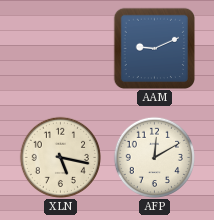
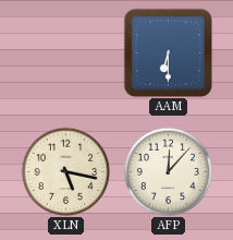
AAM: 9:11 -> 6:30
AFP: 12:10 -> 12:07
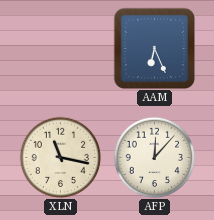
AAM: 6:30 -> 6:26
XLN: 5:17 -> 11:17
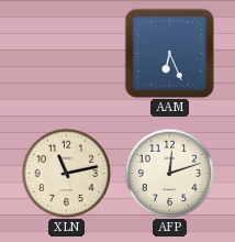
XLN: 11:17 -> 11:13
AFP: 12:07 -> 12:12
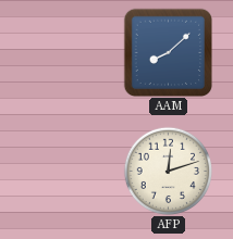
AAM: 6:26 -> 8:08
XLN: 11:13 -> none
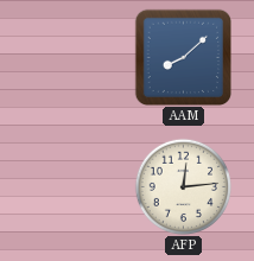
AFP: 12:12 -> 12:14
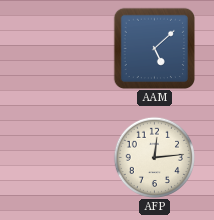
AAM: 8:08 -> 5:08
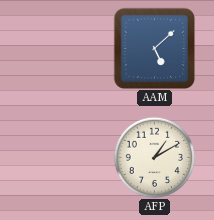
AFP: 12:14 -> 1:10
